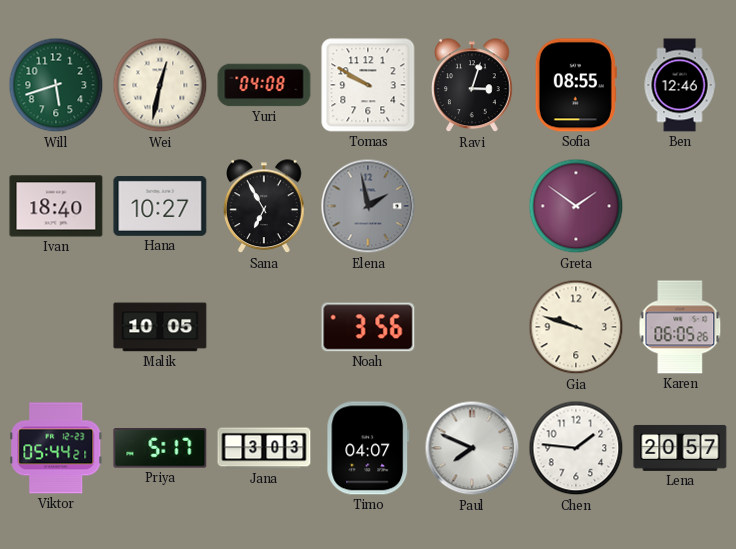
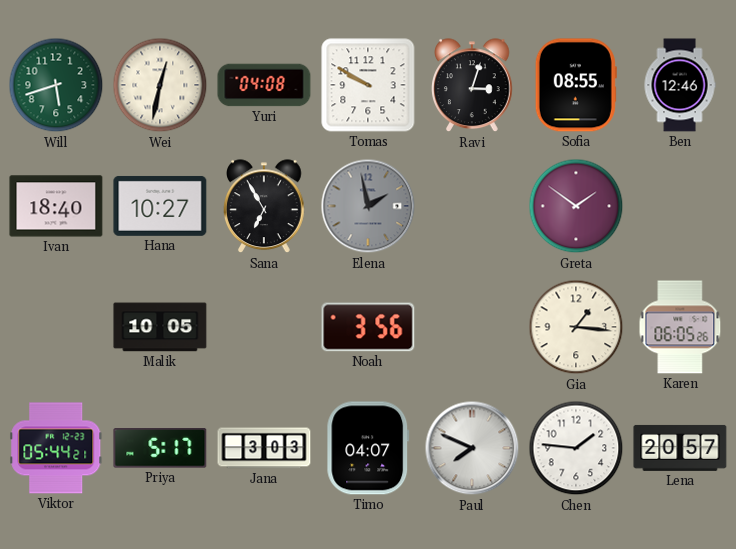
Gia: 9:48 -> 1:16
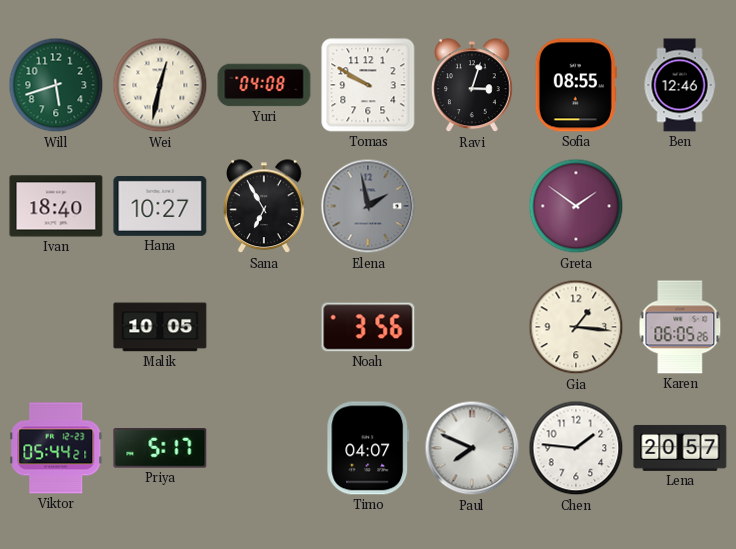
Jana: 3:03 -> none
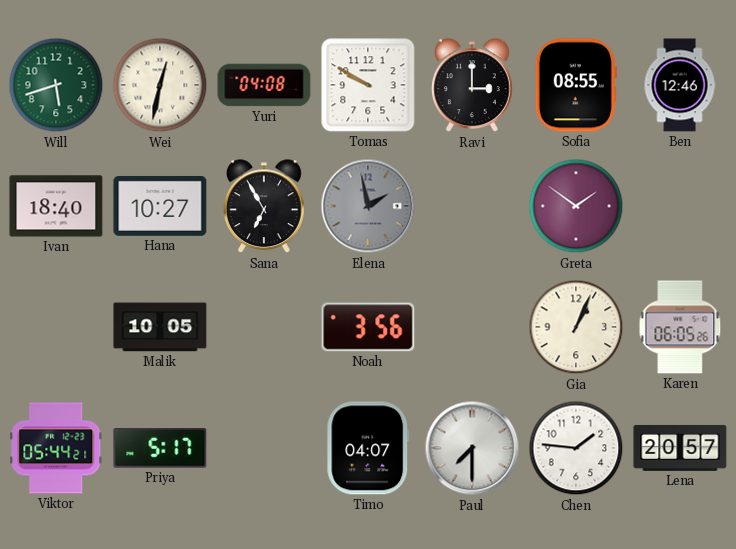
Ravi: 3:03 -> 3:00
Gia: 1:16 -> 1:04
Paul: 7:49 -> 7:30
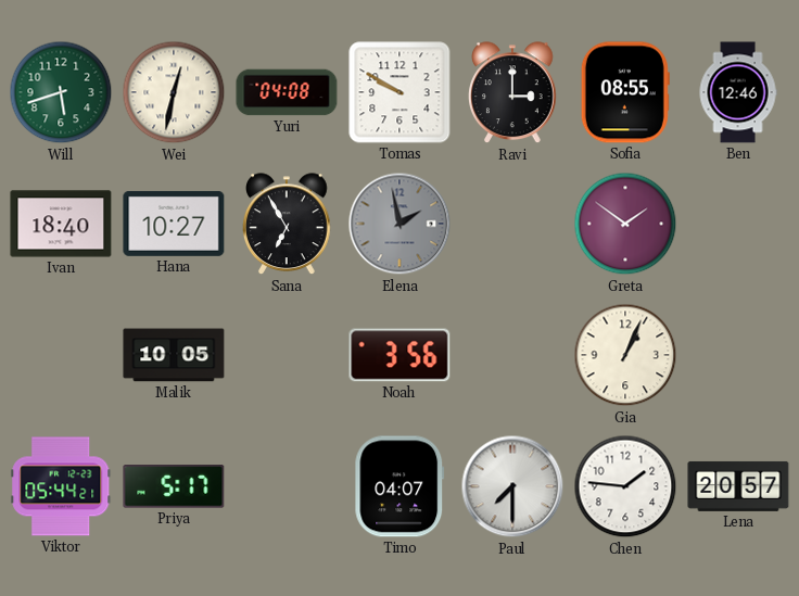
Karen: 06:05 -> none
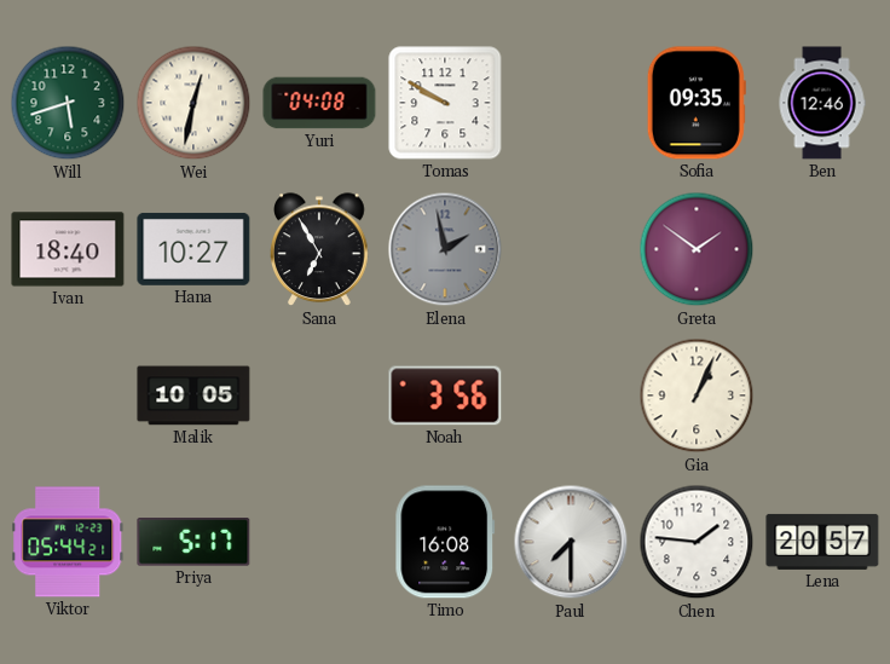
Ravi: 3:00 -> none
Sofia: 08:55 -> 09:35
Timo: 04:07 -> 16:08
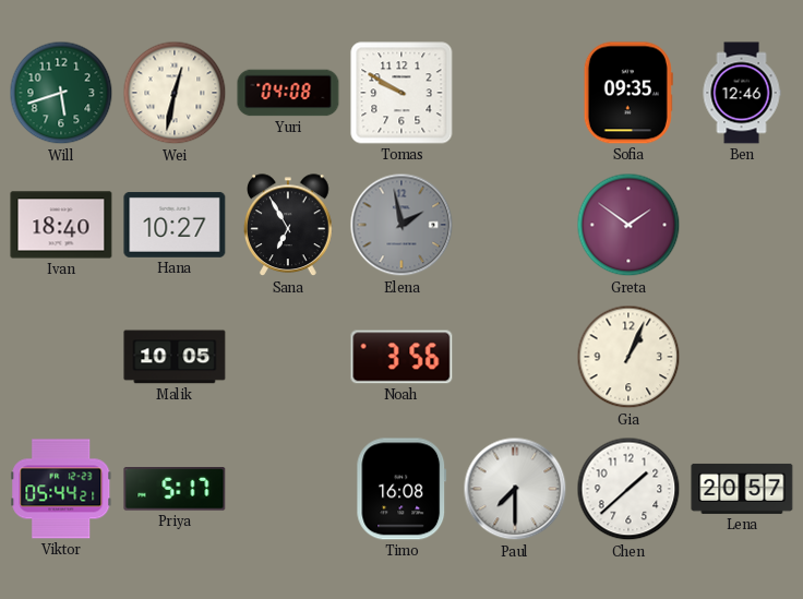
Chen: 1:46 -> 1:38
